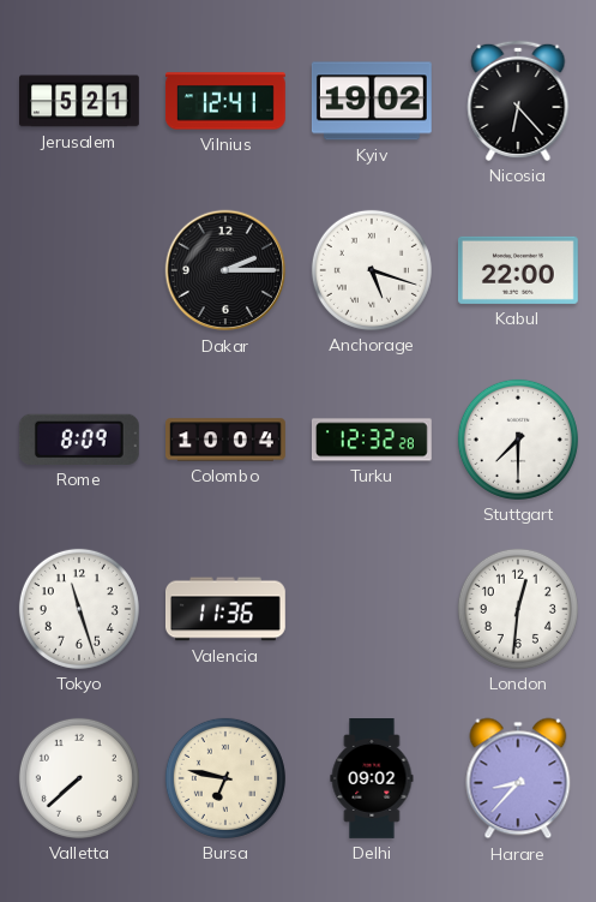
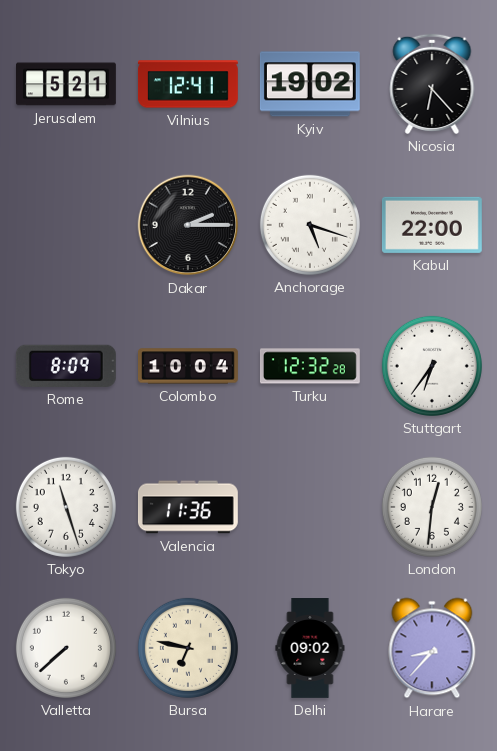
Stuttgart: 7:30 -> 6:36
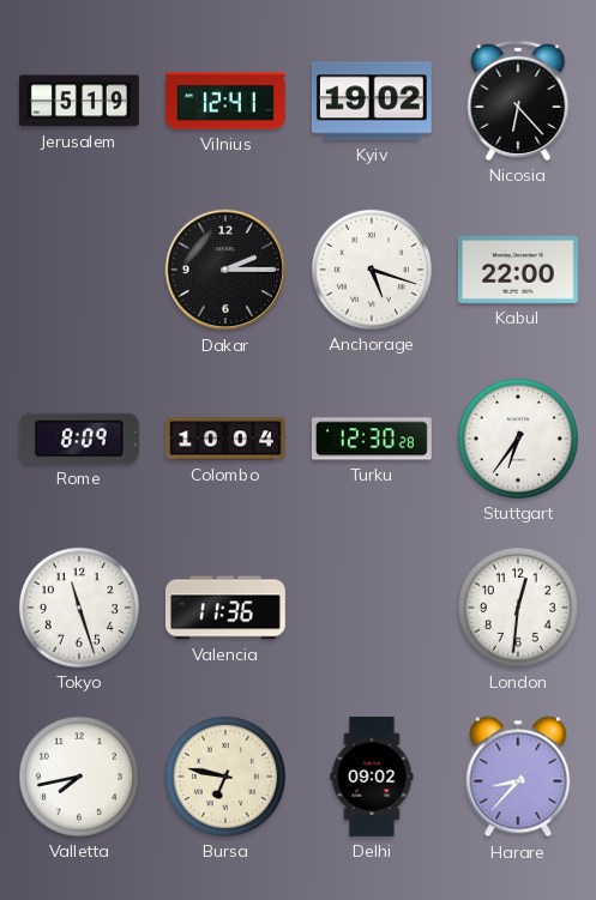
Jerusalem: 5:21 -> 5:19
Turku: 12:32 -> 12:30
Valletta: 7:38 -> 7:43
